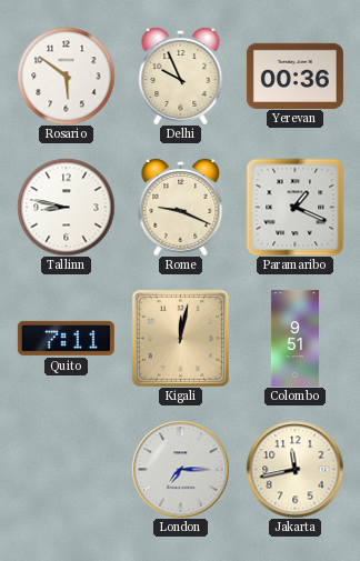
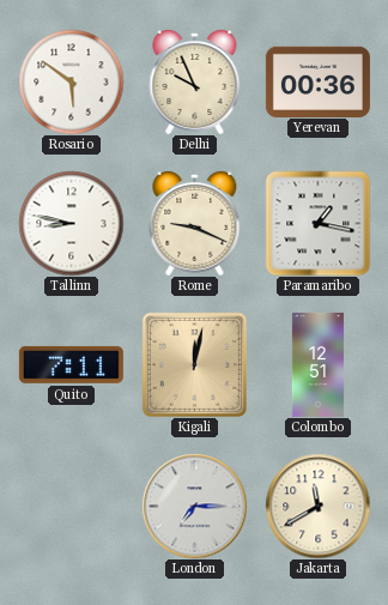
Paramaribo: 1:19 -> 1:17
Colombo: 9:51 -> 12:51
Jakarta: 11:43 -> 11:40
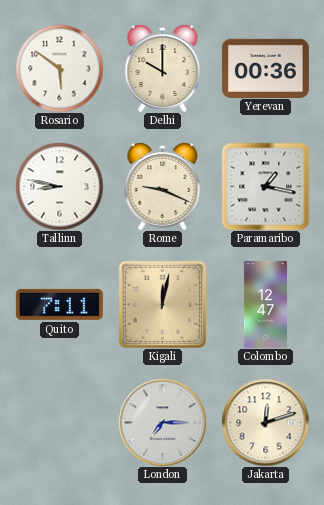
Delhi: 9:56 -> 10:00
Colombo: 12:51 -> 12:47
Jakarta: 11:40 -> 12:12
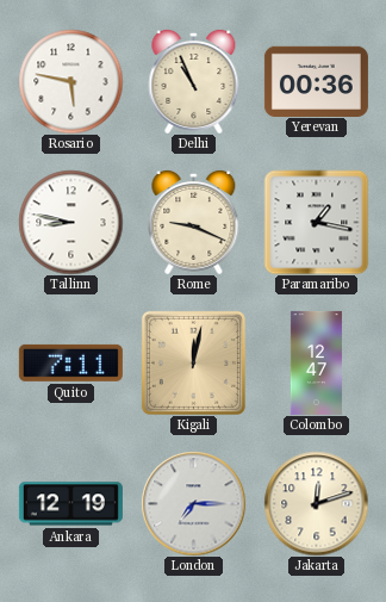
Rosario: 5:51 -> 5:47
Delhi: 10:00 -> 10:56
Ankara: none -> 12:19
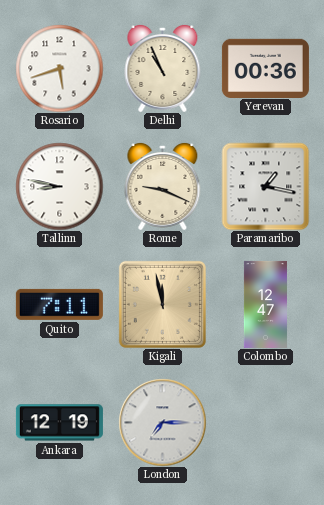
Rosario: 5:47 -> 5:42
Kigali: 12:02 -> 11:58
Jakarta: 12:12 -> none
